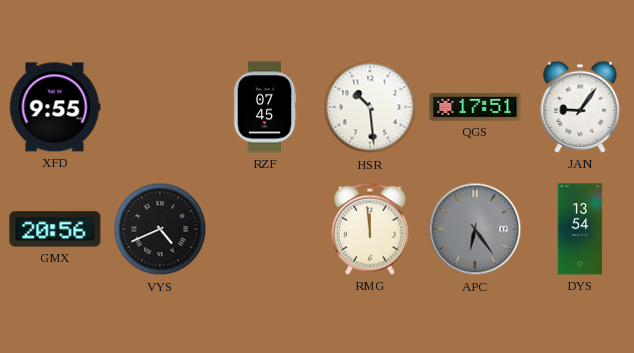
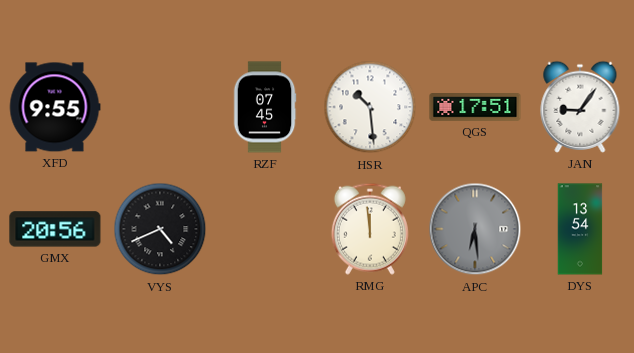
APC: 6:24 -> 6:29
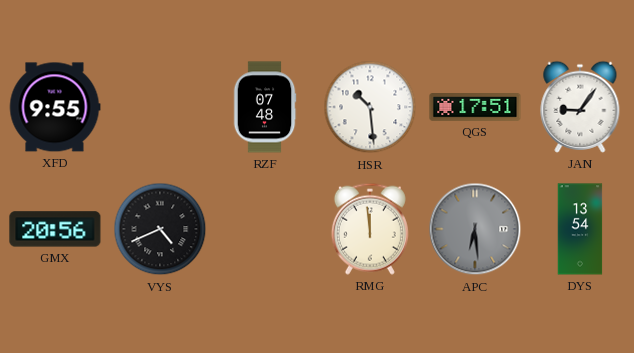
RZF: 07:45 -> 07:48
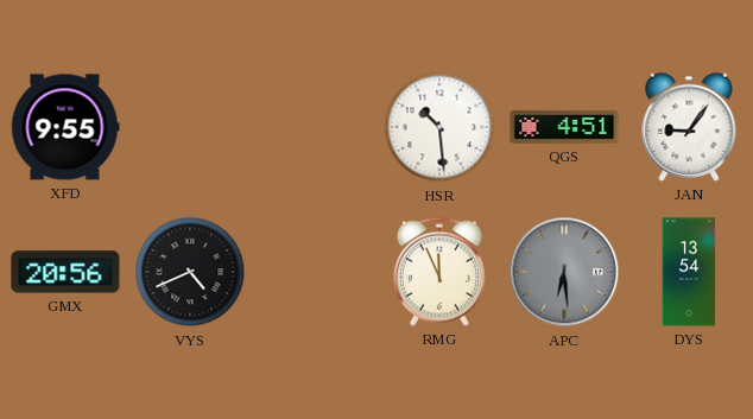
RZF: 07:48 -> none
QGS: 17:51 -> 4:51
RMG: 11:59 -> 11:56
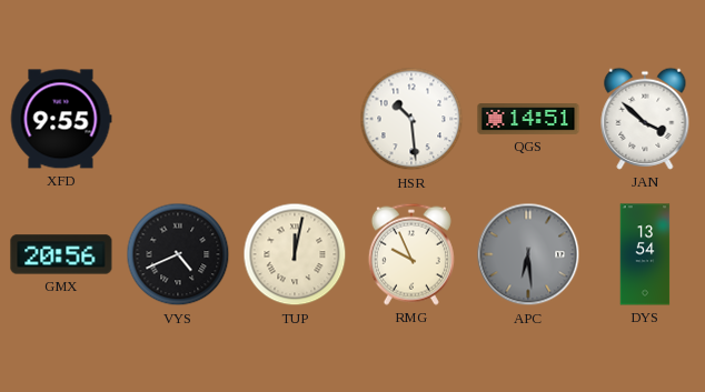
QGS: 4:51 -> 14:51
JAN: 9:06 -> 3:52
TUP: none -> 12:02
RMG: 11:56 -> 9:56
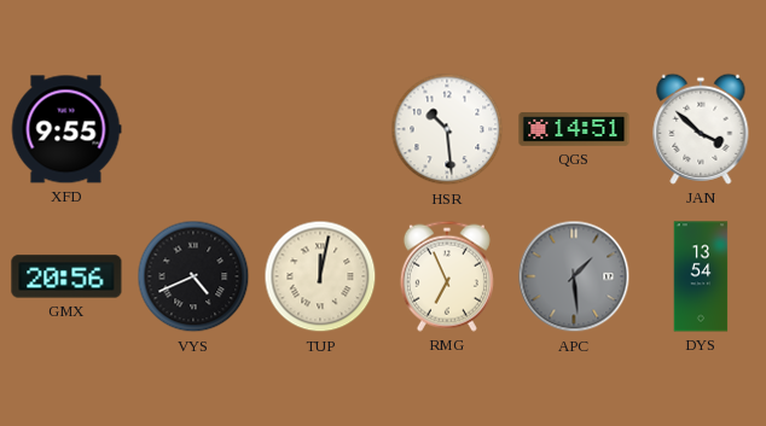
RMG: 9:56 -> 6:56
APC: 6:29 -> 1:29
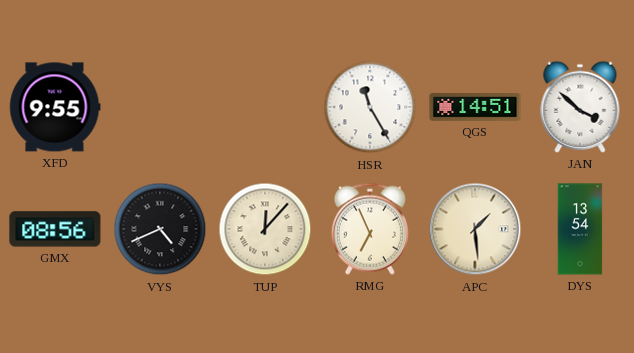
HSR: 10:29 -> 11:25
GMX: 20:56 -> 08:56
TUP: 12:02 -> 12:07
APC dial: grey -> cream
